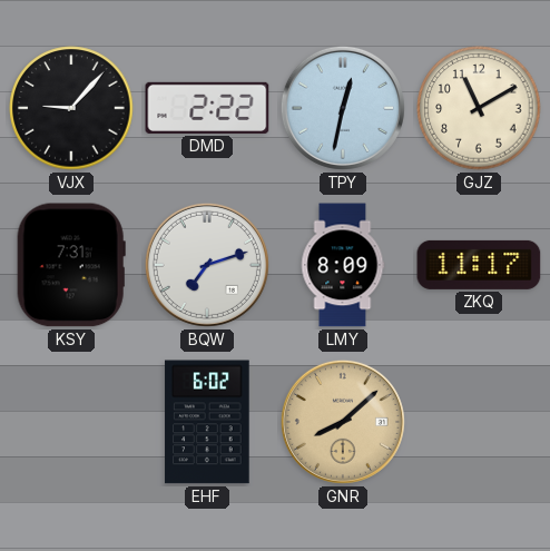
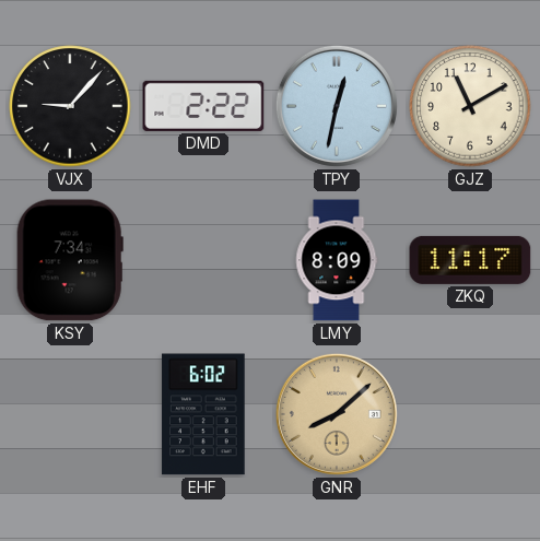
KSY: 7:31 -> 7:34
BQW: 7:12 -> none
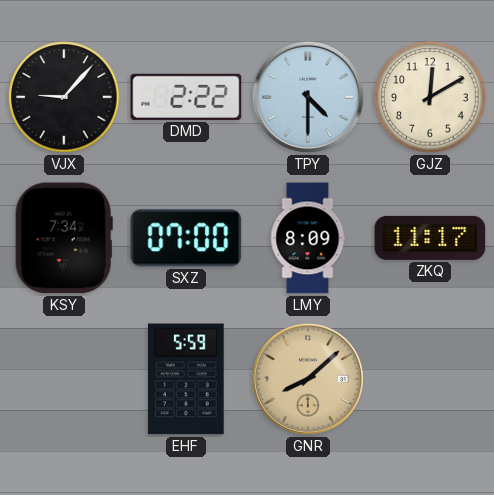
TPY: 12:32 -> 4:30
GJZ: 11:10 -> 12:10
SXZ: none -> 07:00
EHF: 6:02 -> 5:59
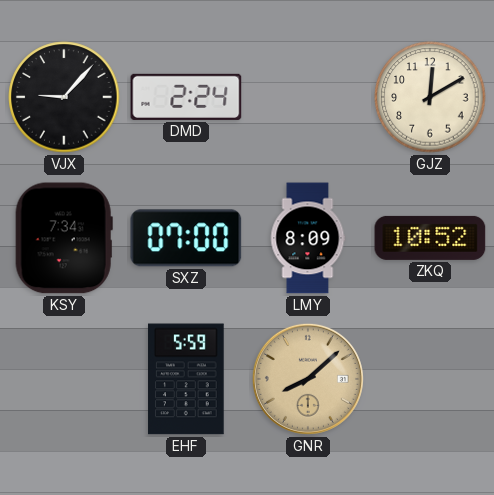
DMD: 2:22 -> 2:24
TPY: 4:30 -> none
ZKQ: 11:17 -> 10:52
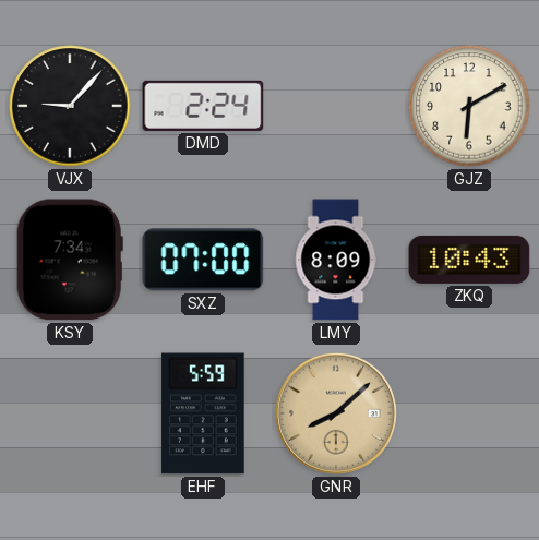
GJZ: 12:10 -> 6:10
ZKQ: 10:52 -> 10:43
